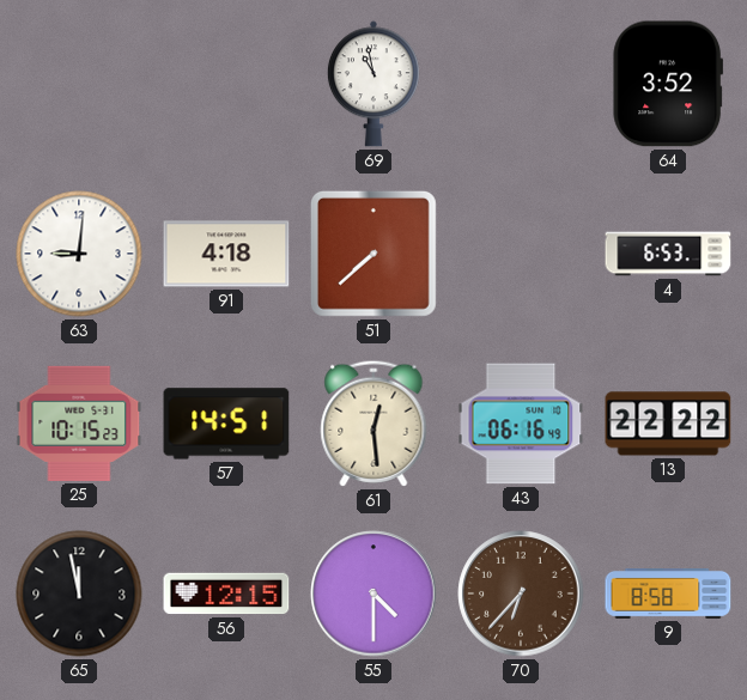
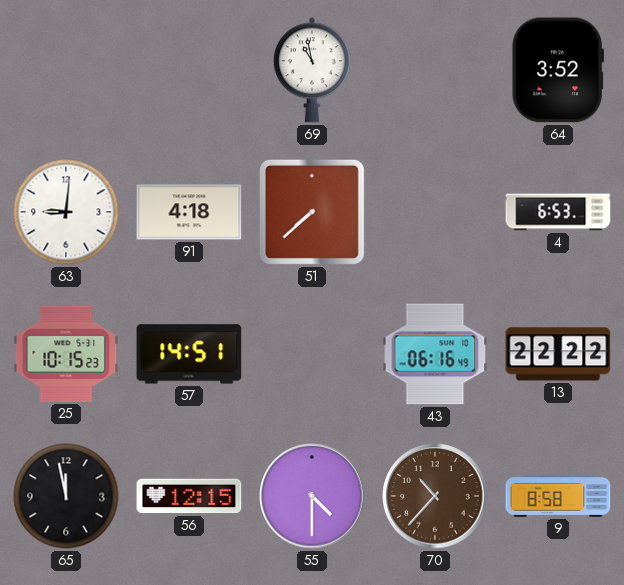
61: 12:29 -> none
70: 6:37 -> 10:37
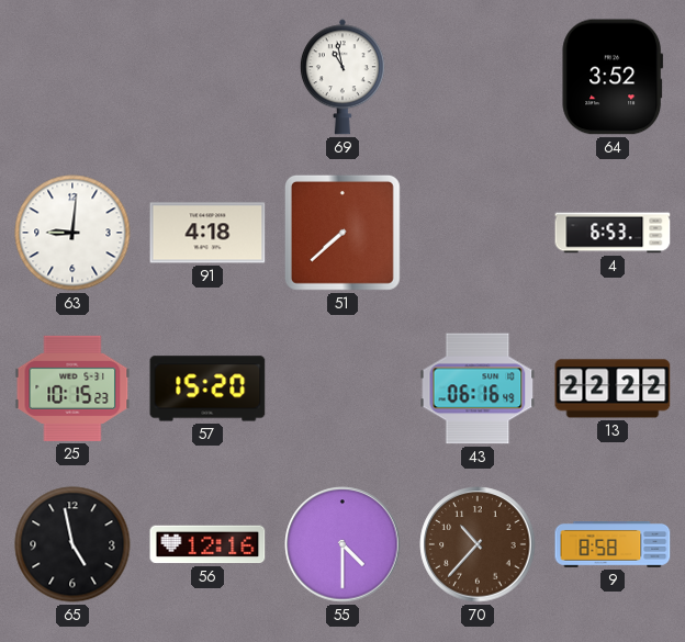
57: 14:51 -> 15:20
65: 11:58 -> 4:58
56: 12:15 -> 12:16
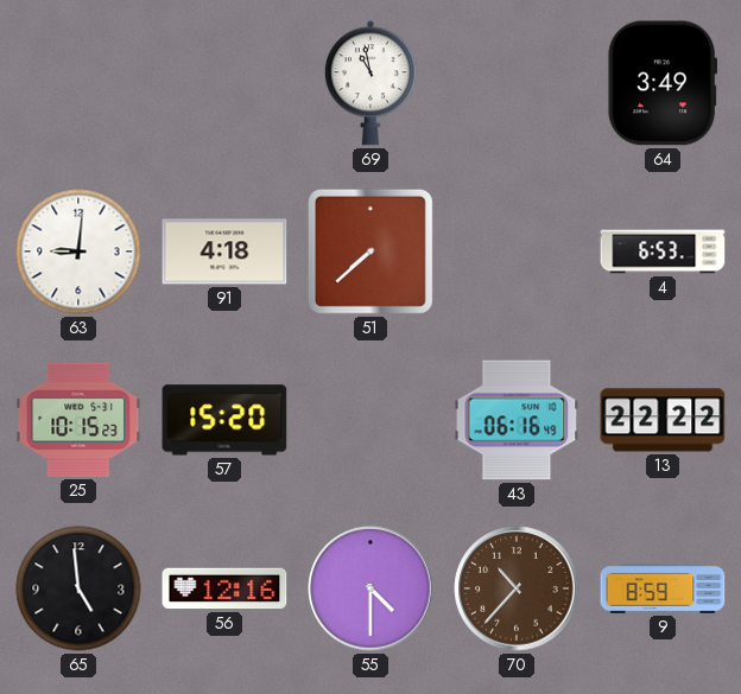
64: 3:52 -> 3:49
65: 4:58 -> 4:59
9: 8:58 -> 8:59
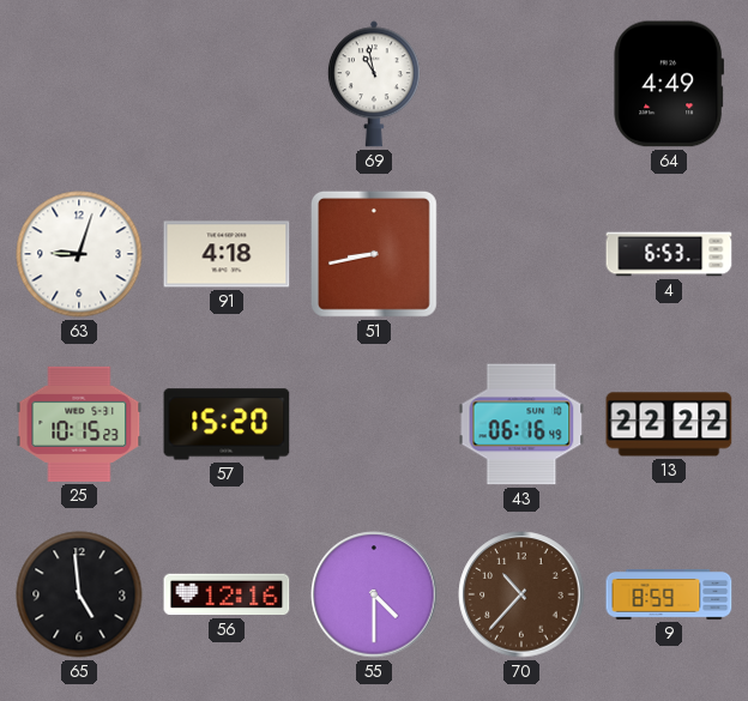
64: 3:49 -> 4:49
63: 9:01 -> 9:03
51: 7:38 -> 8:43
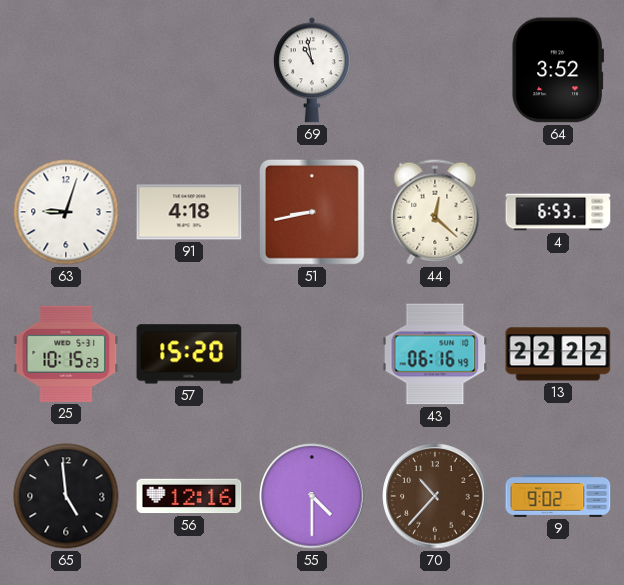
64: 4:49 -> 3:52
44: none -> 12:22
9: 8:59 -> 9:02
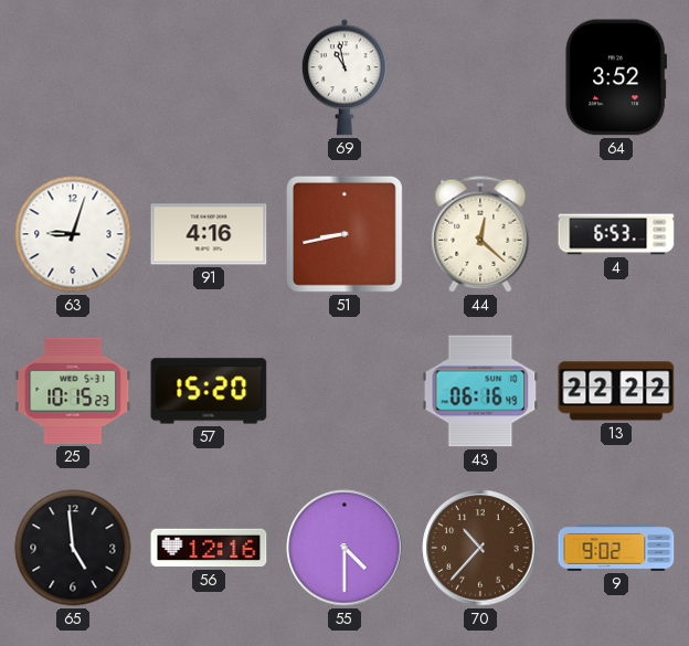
91: 4:18 -> 4:16
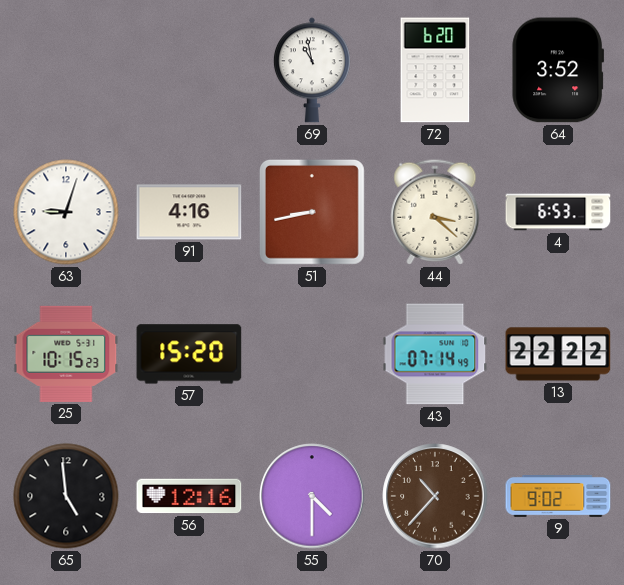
72: none -> 6:20
44: 12:22 -> 3:22
43: 06:16 -> 07:14
